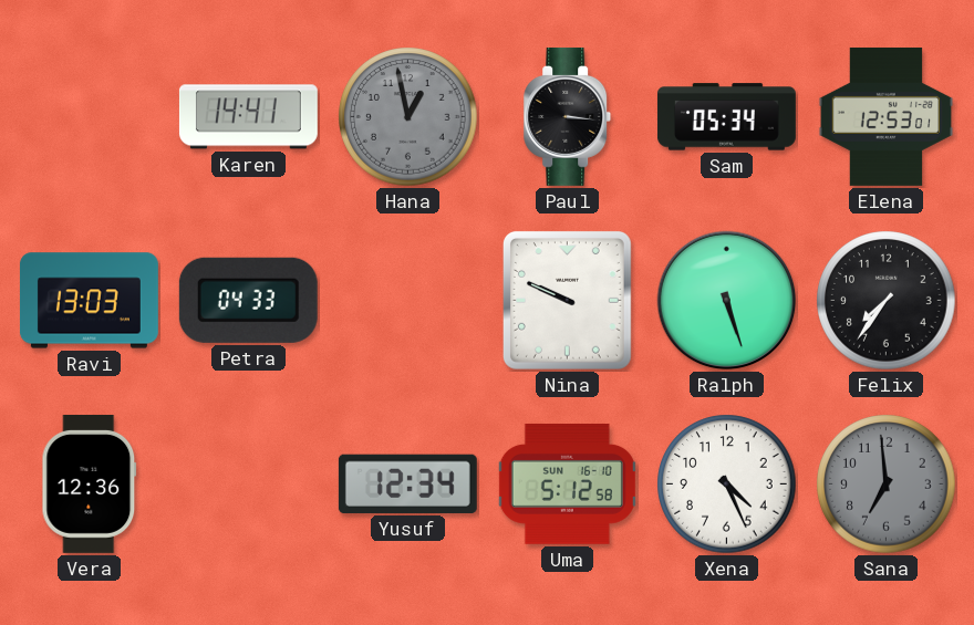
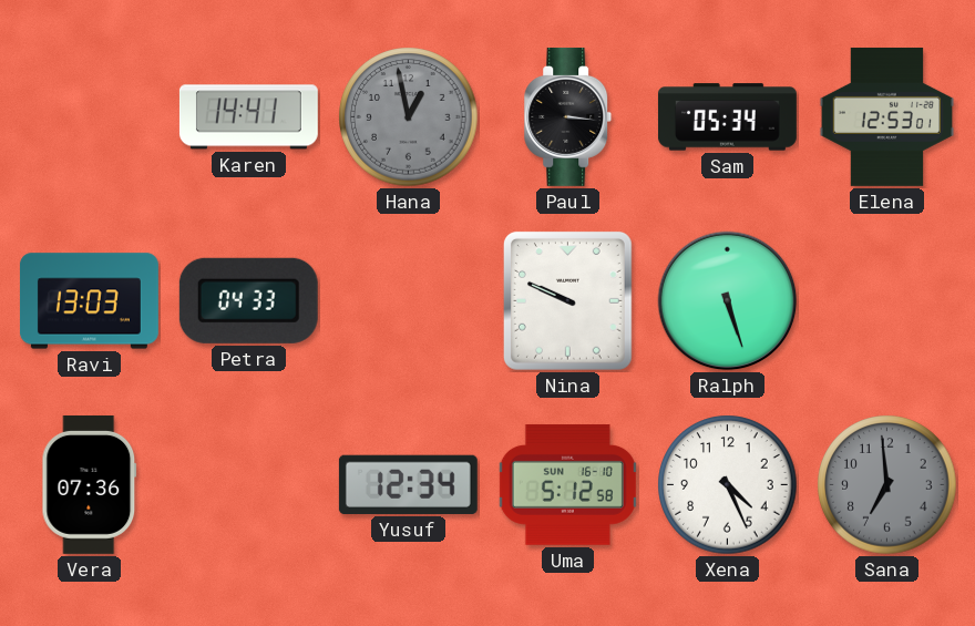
Felix: 7:36 -> none
Vera: 12:36 -> 07:36
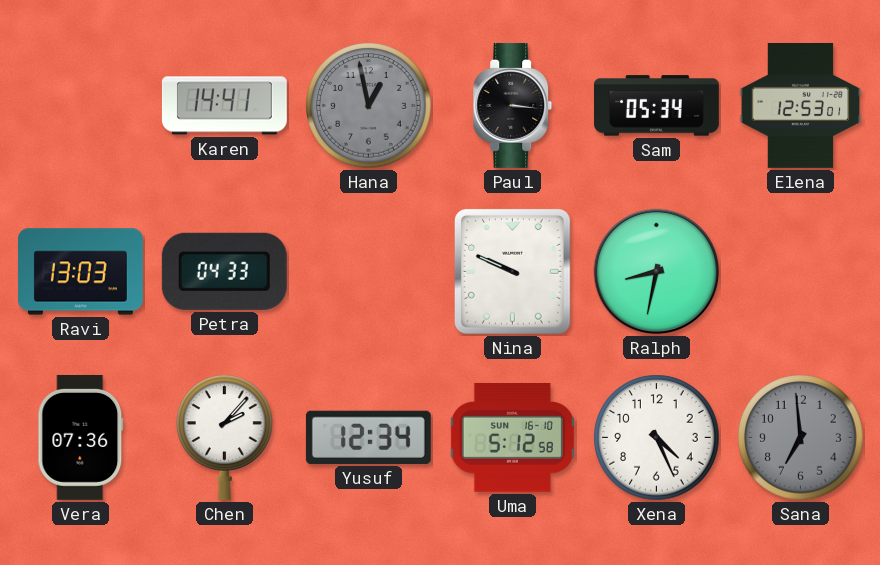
Ralph: 5:27 -> 8:32
Chen: none -> 2:07
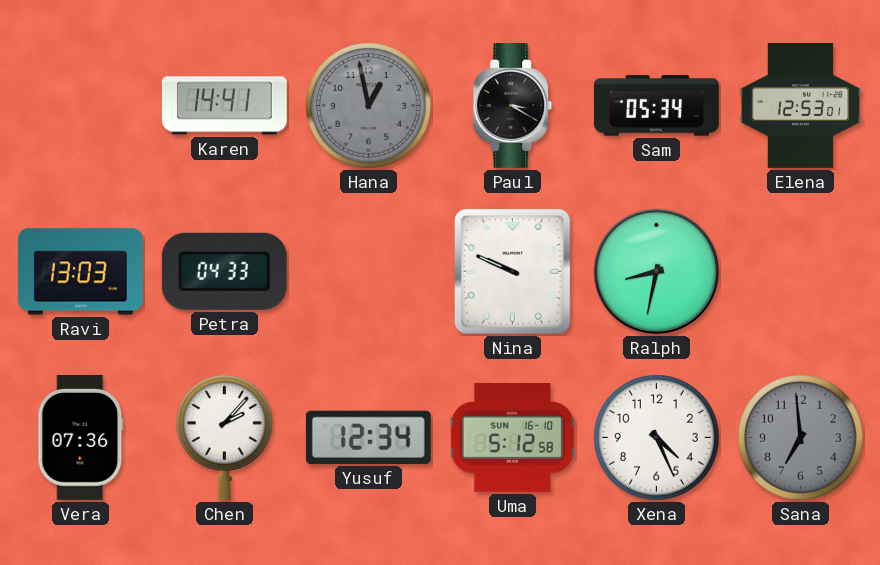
Paul: 3:16 -> 3:20
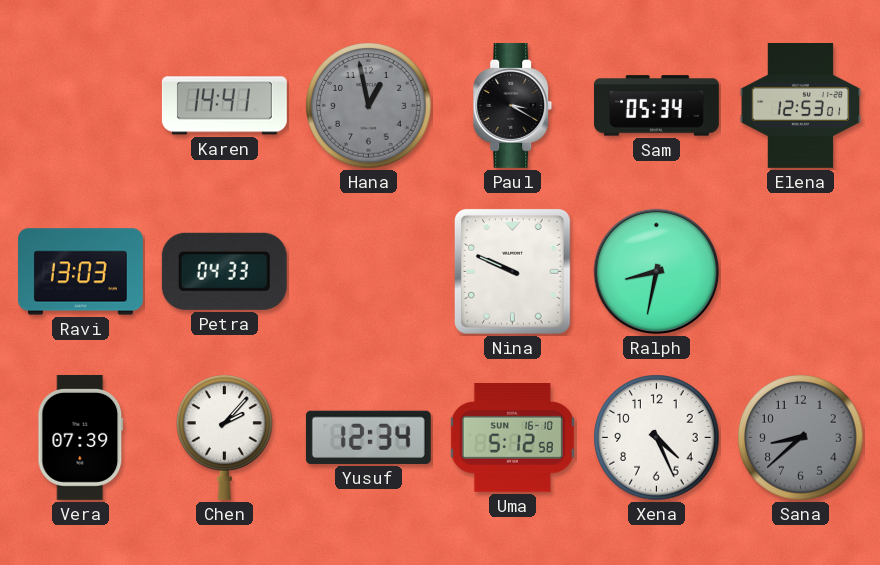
Vera: 07:36 -> 07:39
Sana: 6:59 -> 8:38
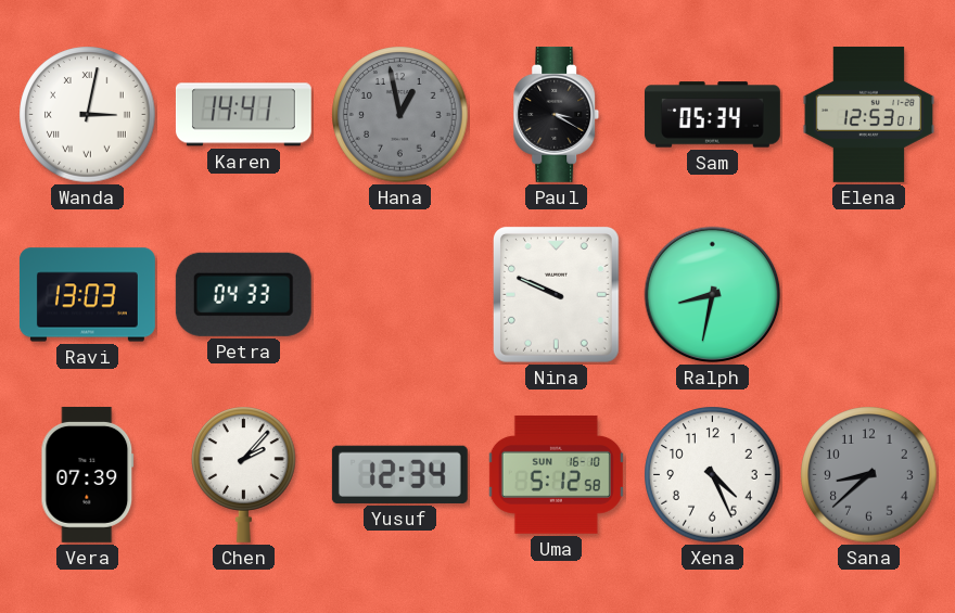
Wanda: none -> 3:02
